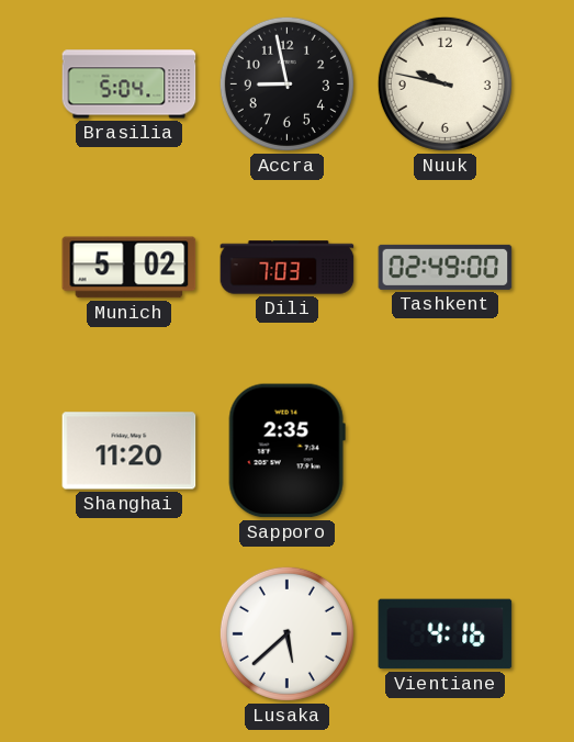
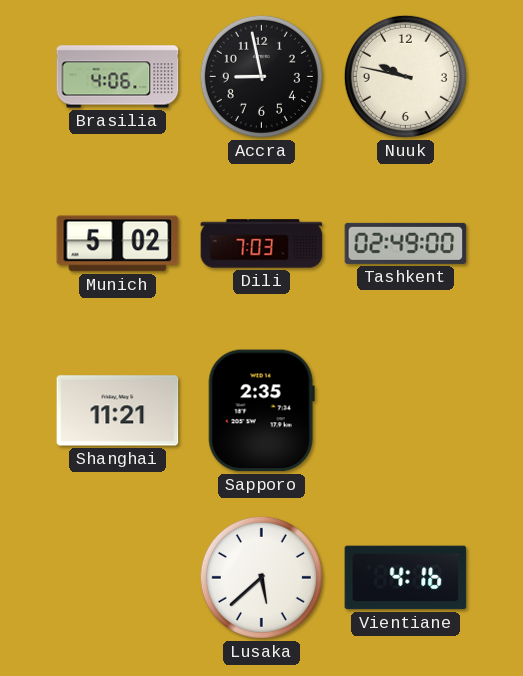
Brasilia: 5:04 -> 4:06
Shanghai: 11:20 -> 11:21
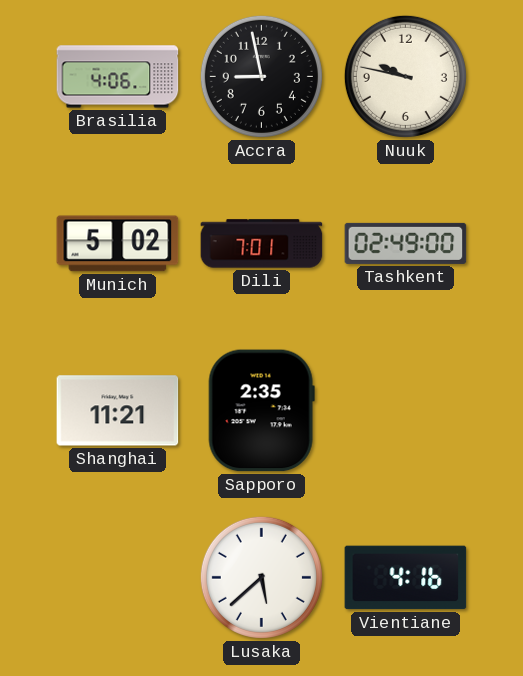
Dili: 7:03 -> 7:01
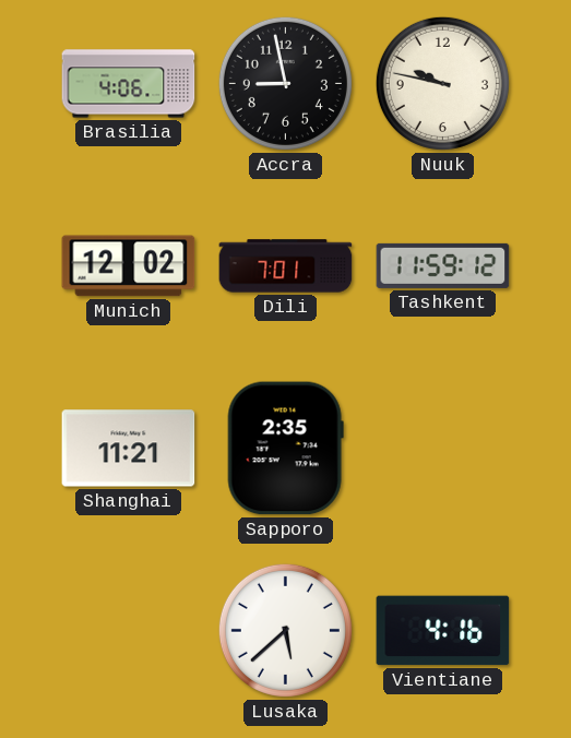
Munich: 5:02 -> 12:02
Tashkent: 02:49 -> 11:59
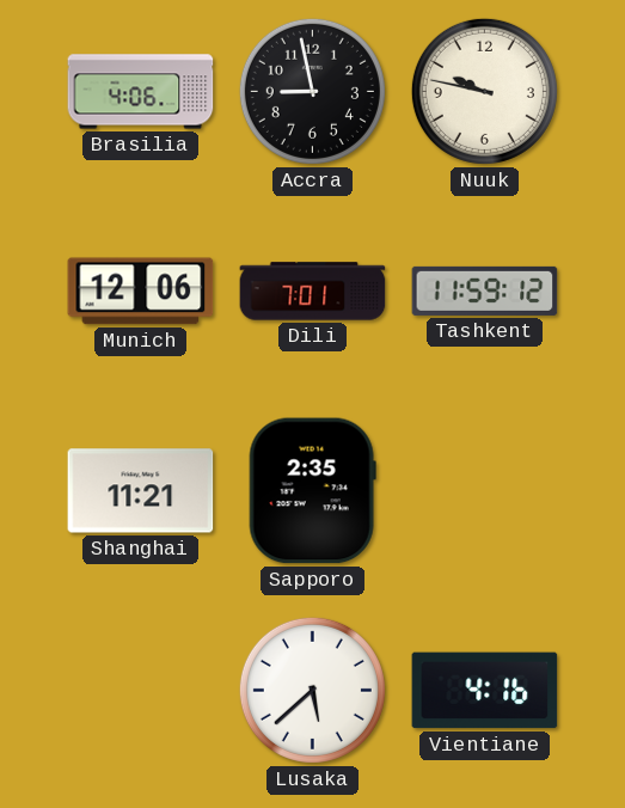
Munich: 12:02 -> 12:06
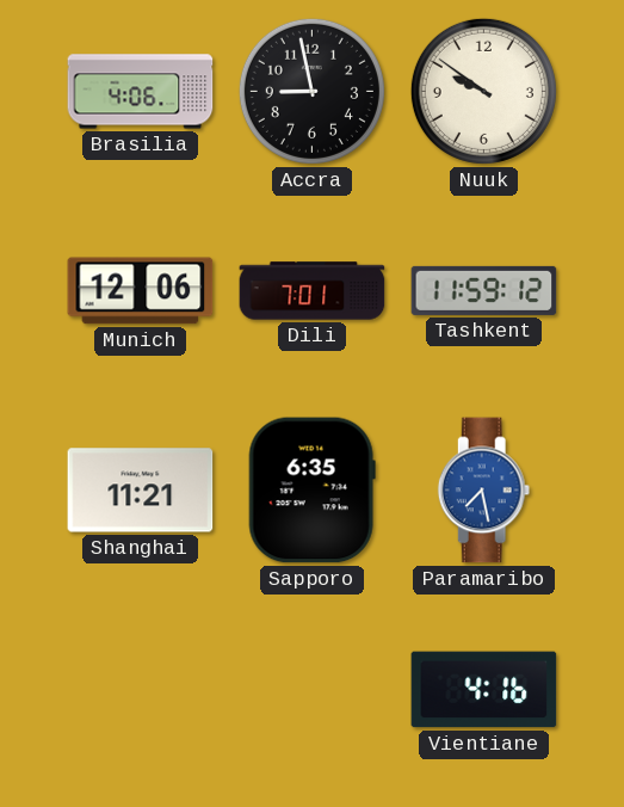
Nuuk: 9:47 -> 9:51
Sapporo: 2:35 -> 6:35
Paramaribo: none -> 7:28
Lusaka: 5:38 -> none
